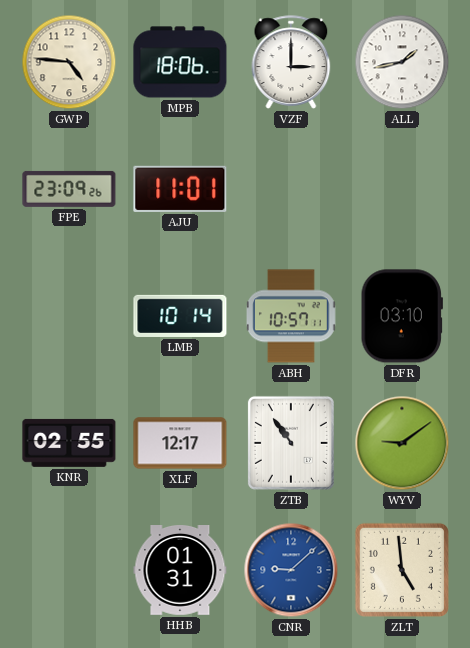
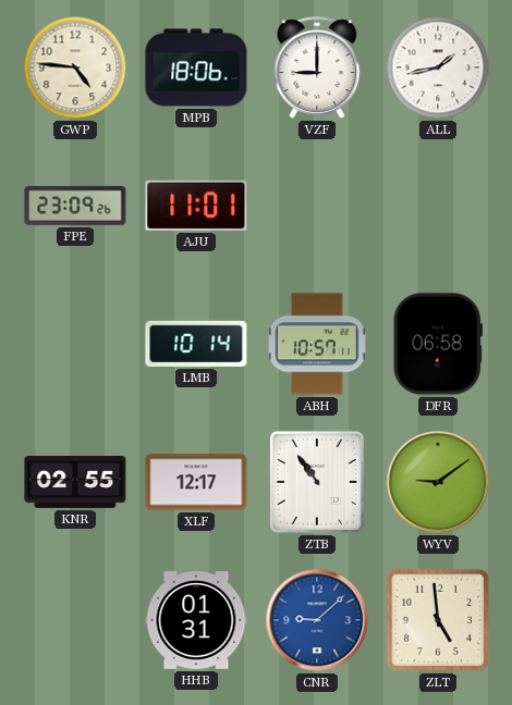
VZF: 3:00 -> 9:00
DFR: 03:10 -> 06:58
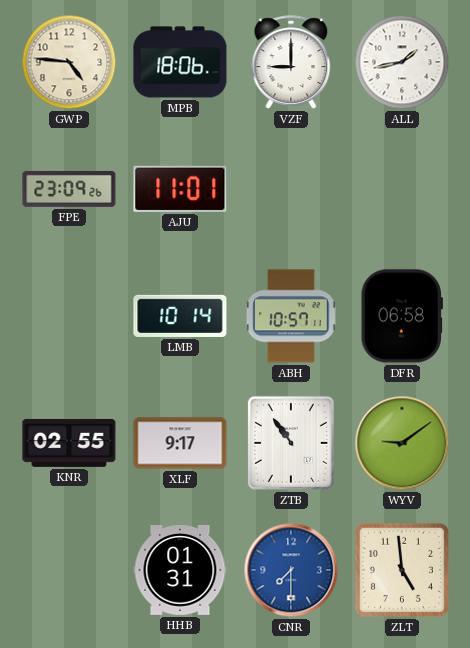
XLF: 12:17 -> 9:17
CNR: 9:08 -> 7:30
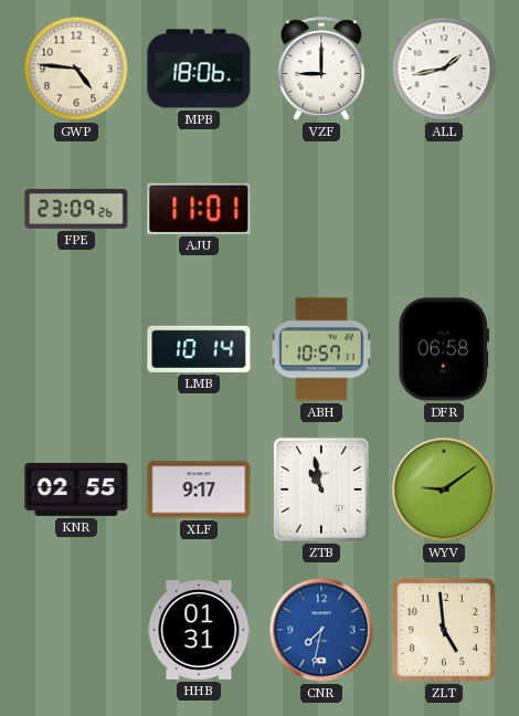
ZTB: 10:54 -> 10:58
CNR: 7:30 -> 7:32
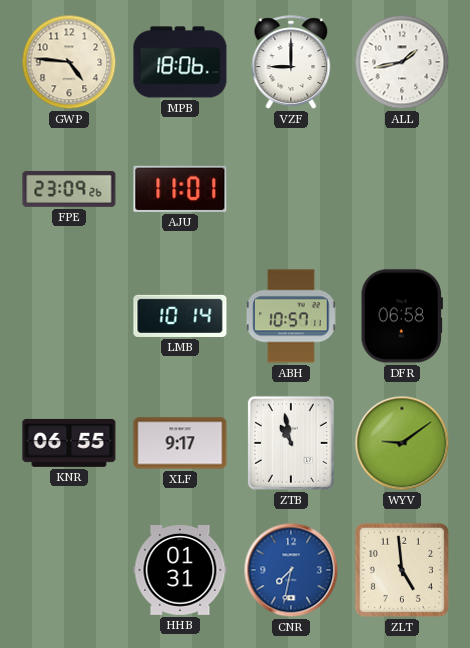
KNR: 02:55 -> 06:55
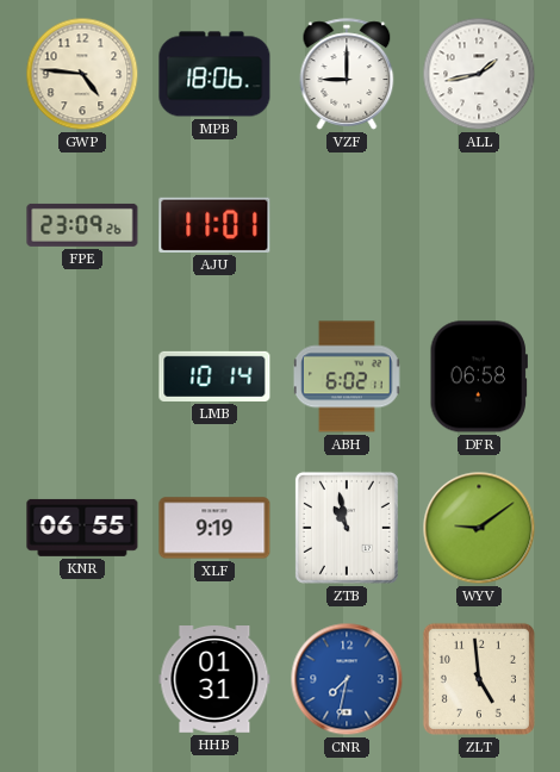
ABH: 10:57 -> 6:02
XLF: 9:17 -> 9:19
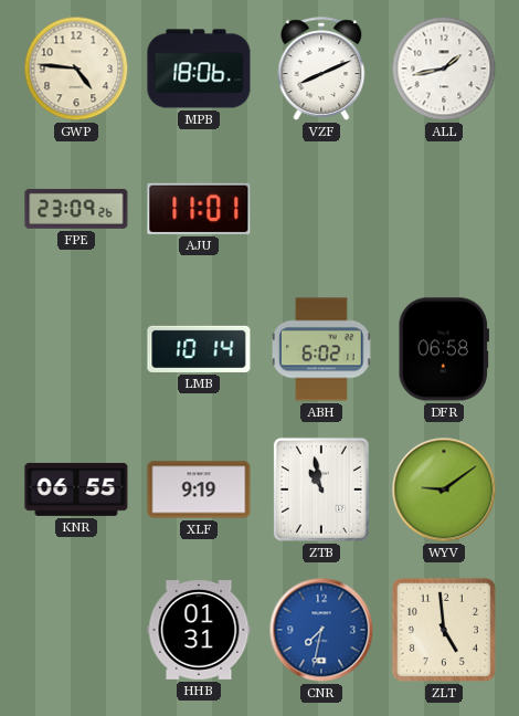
VZF: 9:00 -> 8:11
